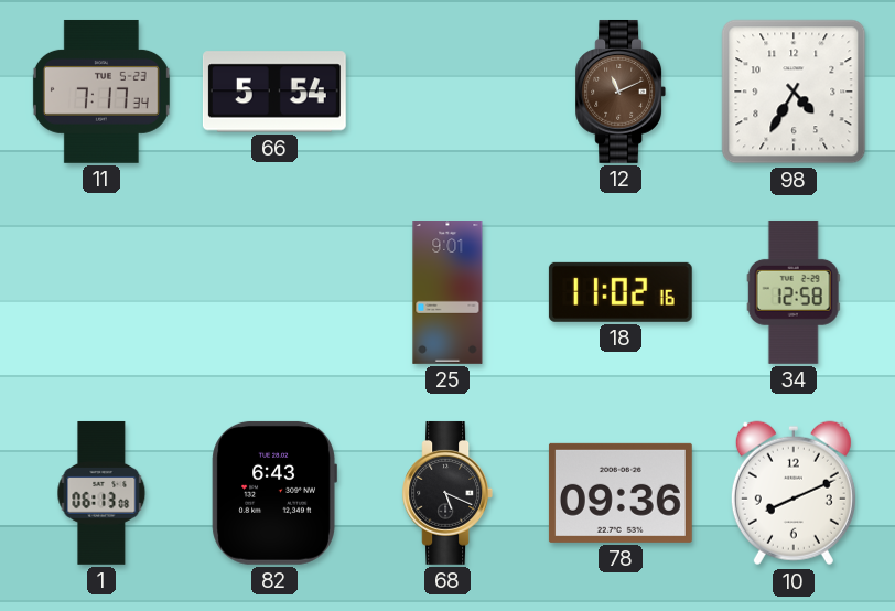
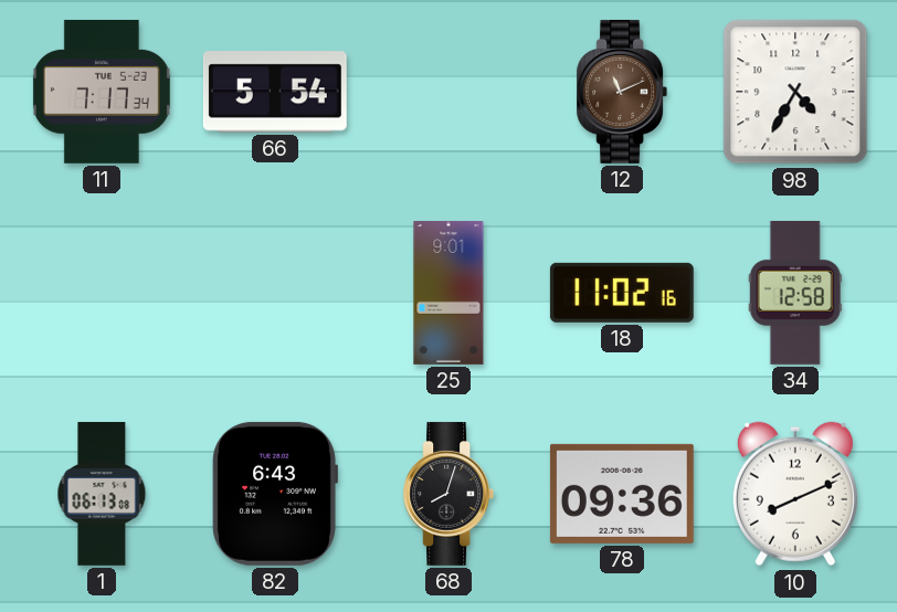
68: 5:19 -> 8:03
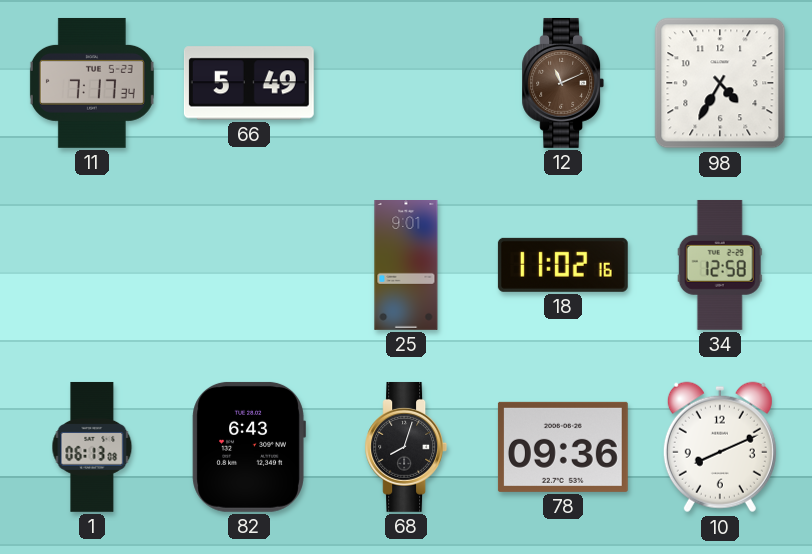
66: 5:54 -> 5:49
